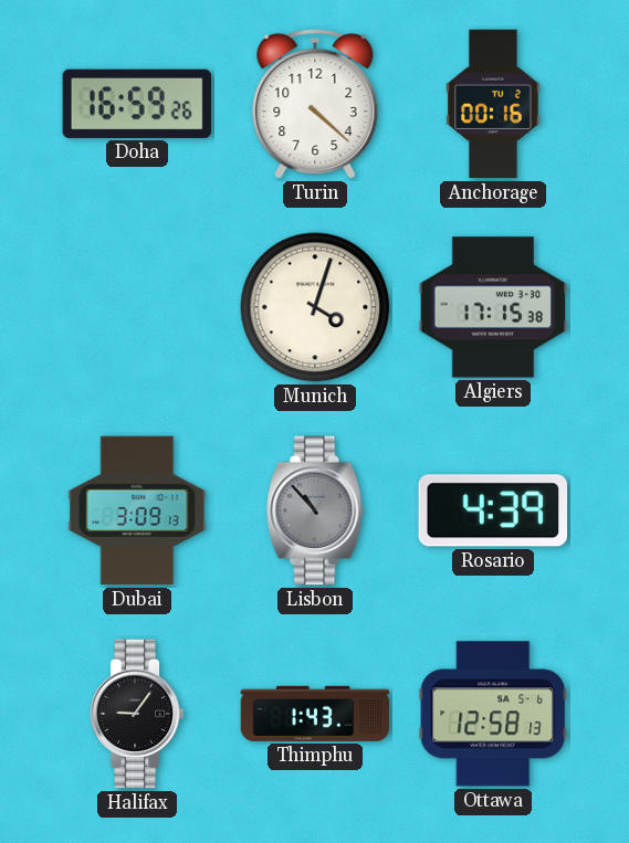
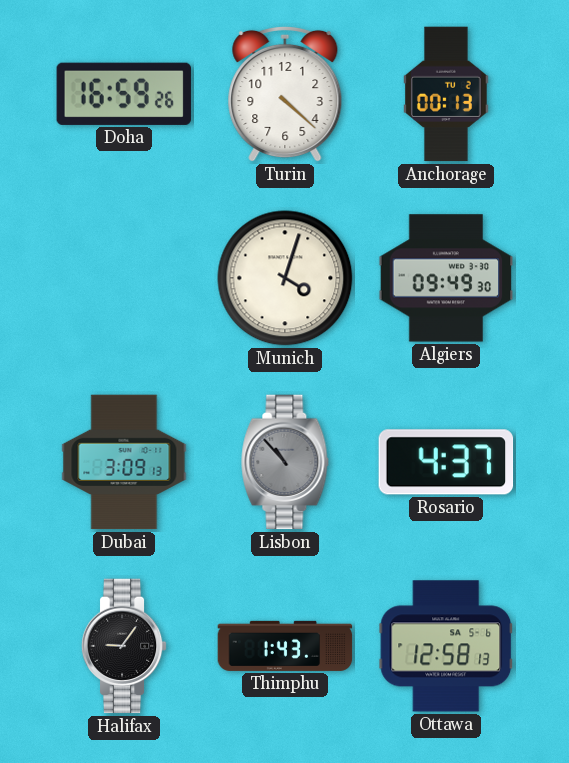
Anchorage: 00:16 -> 00:13
Algiers: 17:15 -> 09:49
Rosario: 4:39 -> 4:37
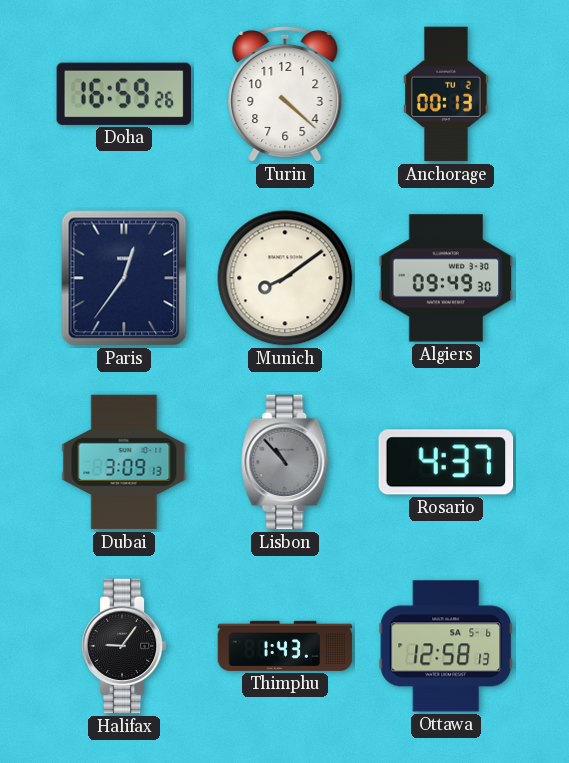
Paris: none -> 12:36
Munich: 4:03 -> 8:09
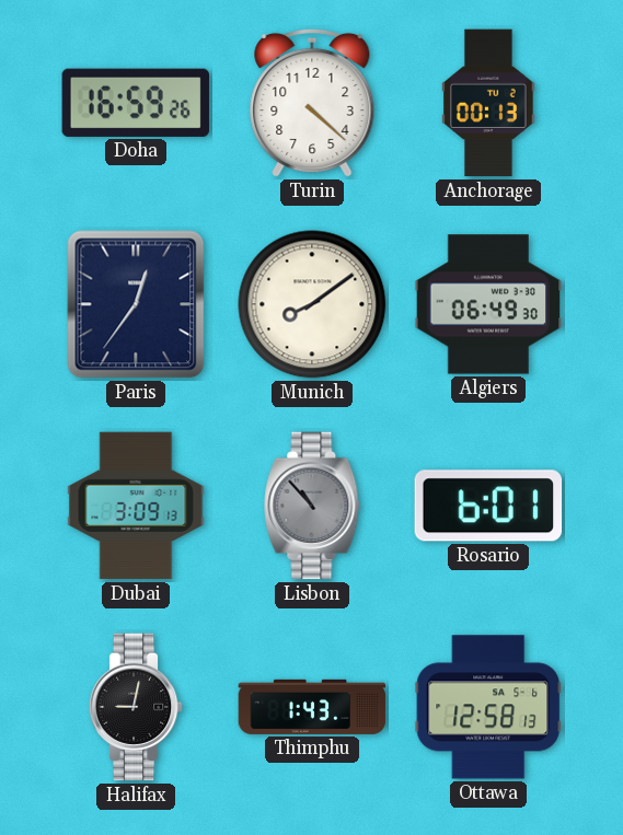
Algiers: 09:49 -> 06:49
Rosario: 4:37 -> 6:01
Halifax: 9:06 -> 9:02
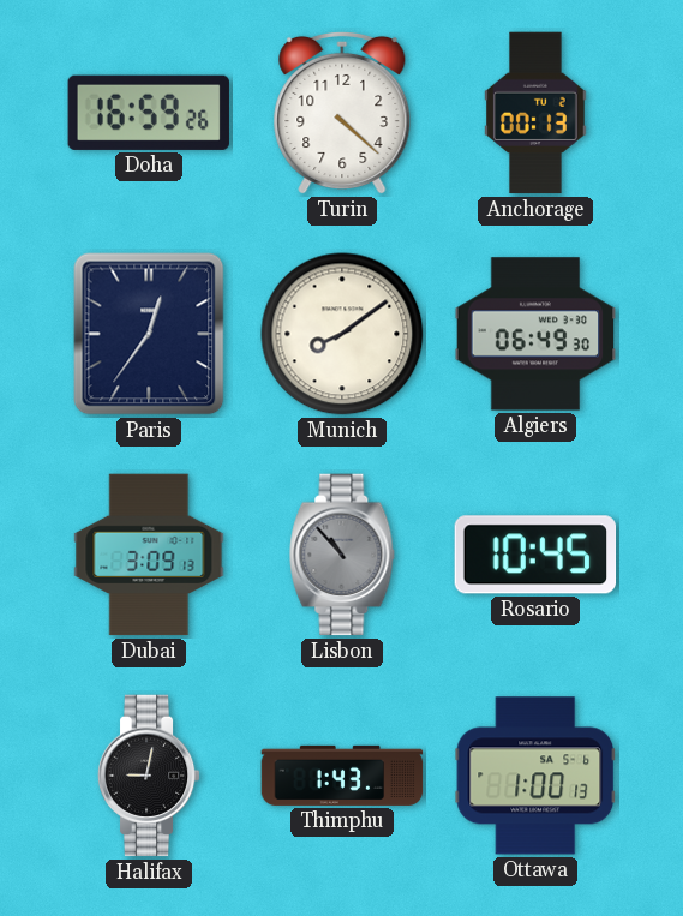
Rosario: 6:01 -> 10:45
Ottawa: 12:58 -> 1:00
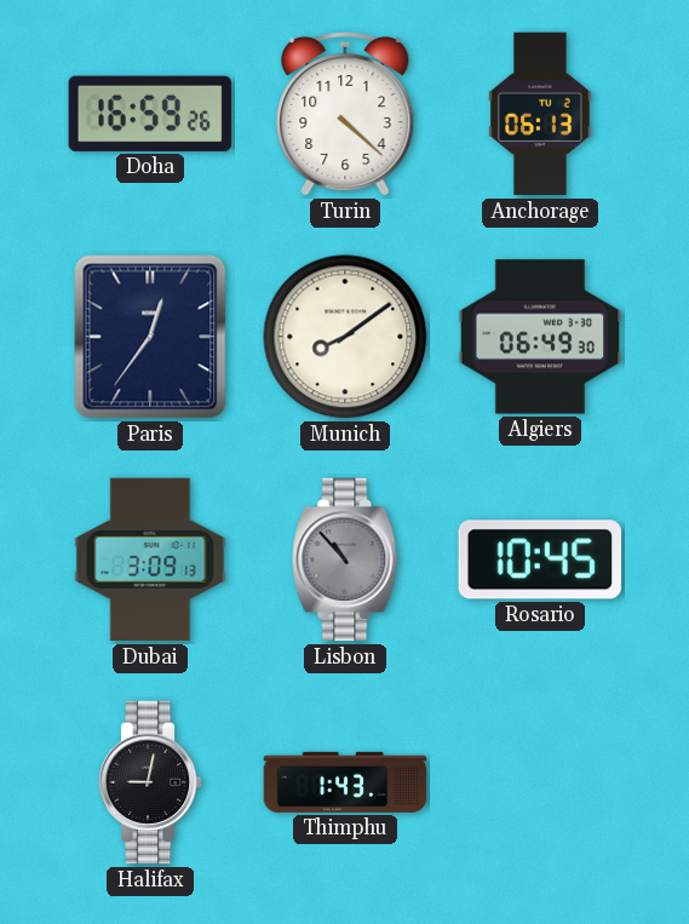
Anchorage: 00:13 -> 06:13
Ottawa: 1:00 -> none
